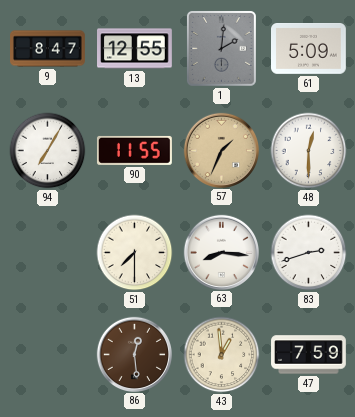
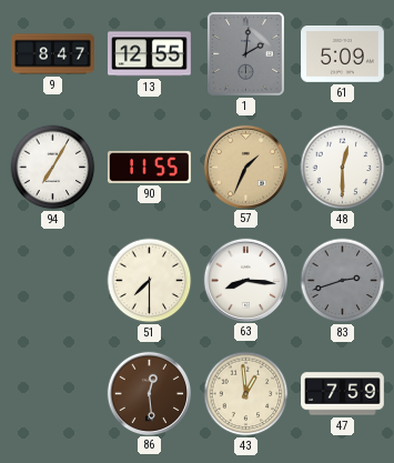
83 dial: white -> grey
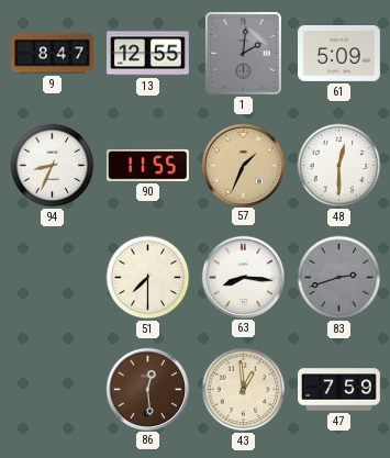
94: 7:05 -> 8:34
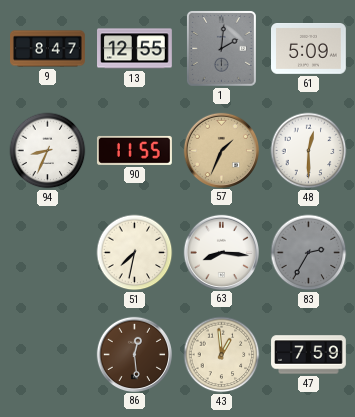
51: 7:30 -> 7:32
83: 2:42 -> 2:35
